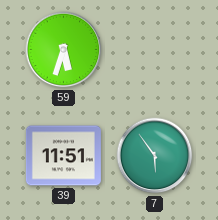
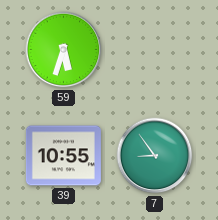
39: 11:51 -> 10:55
7: 5:54 -> 8:54
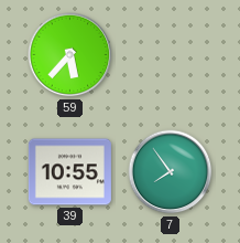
59: 5:33 -> 5:37
7: 8:54 -> 7:54
